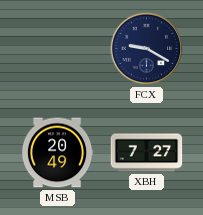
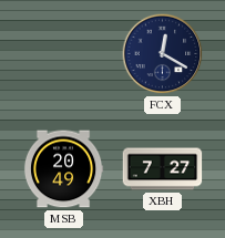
FCX: 9:20 -> 12:20
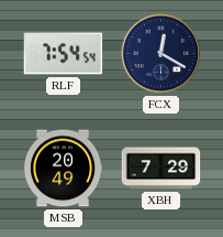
RLF: none -> 7:54
XBH: 7:27 -> 7:29
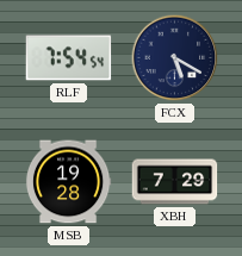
FCX: 12:20 -> 5:20
MSB: 20:49 -> 19:28
